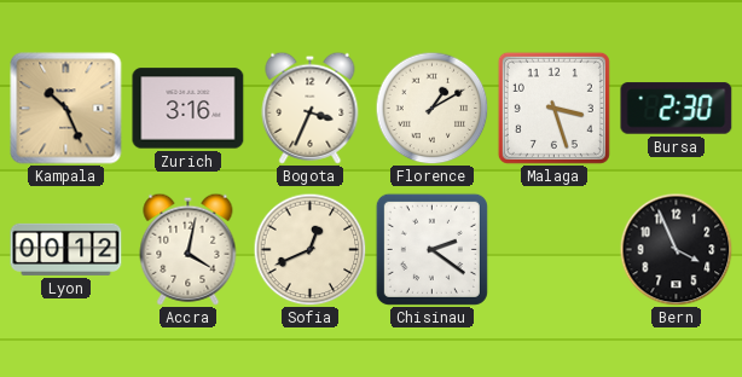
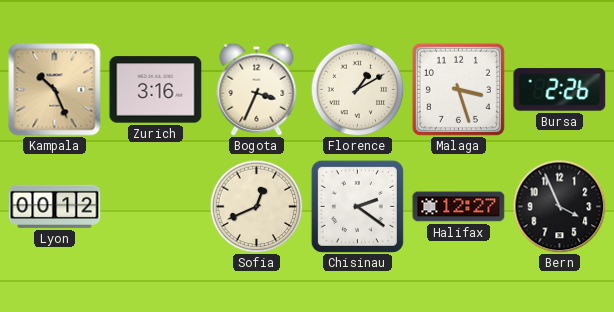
Bursa: 2:30 -> 2:26
Accra: 4:02 -> none
Halifax: none -> 12:27
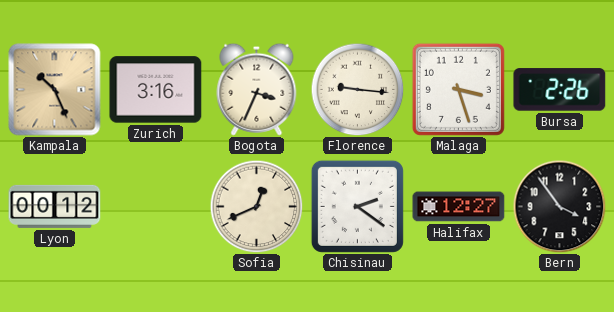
Florence: 1:10 -> 9:16
Bern: 3:56 -> 3:54
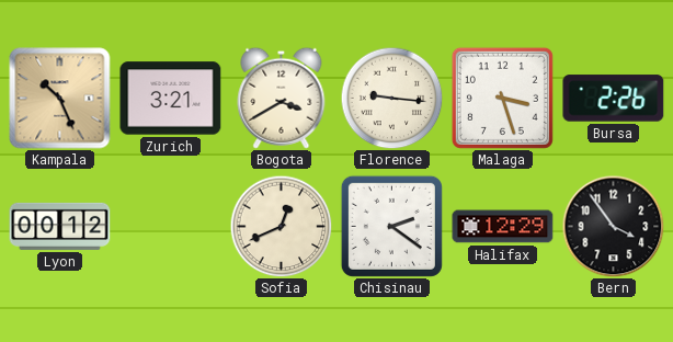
Zurich: 3:16 -> 3:21
Bogota: 3:34 -> 3:40
Halifax: 12:27 -> 12:29
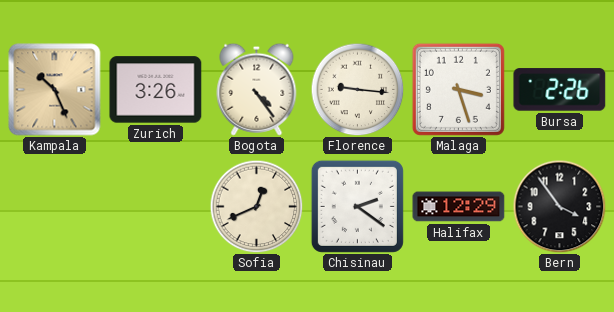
Zurich: 3:21 -> 3:26
Bogota: 3:40 -> 4:24
Lyon: 00:12 -> none
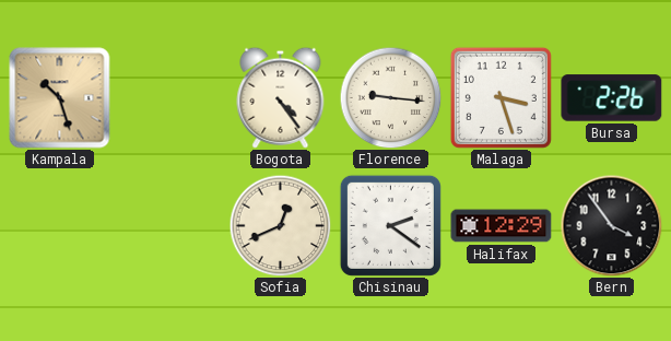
Kampala: 10:26 -> 10:27
Zurich: 3:26 -> none
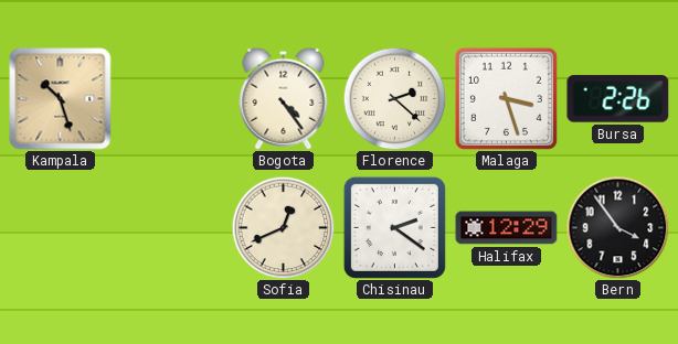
Florence: 9:16 -> 2:22
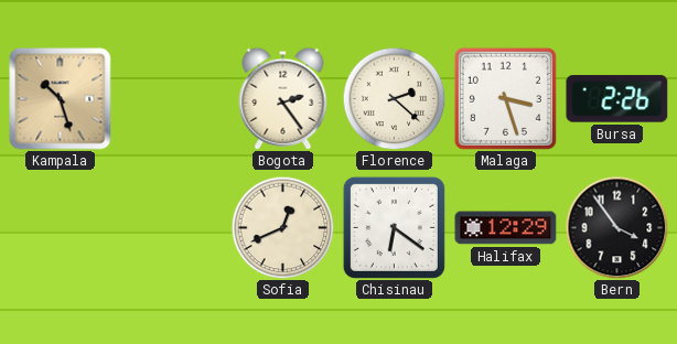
Bogota: 4:24 -> 2:24
Chisinau: 2:21 -> 6:21
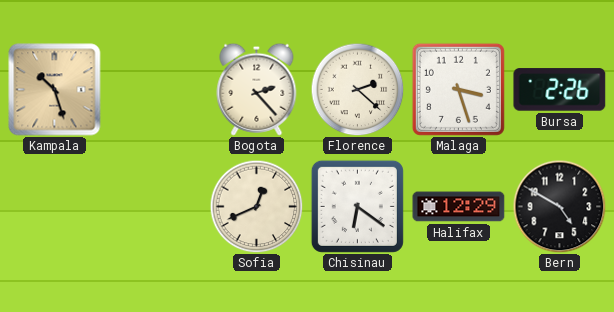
Bogota: 2:24 -> 2:23
Bern: 3:54 -> 4:50
